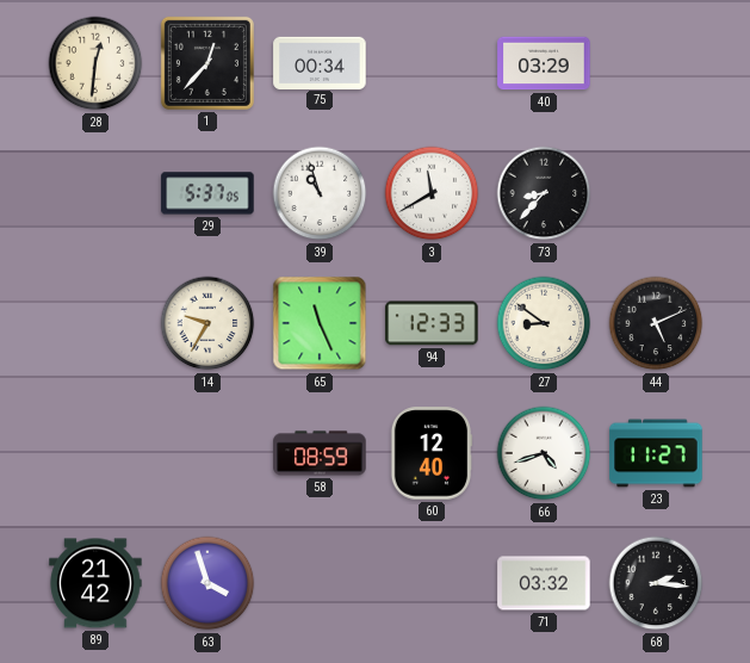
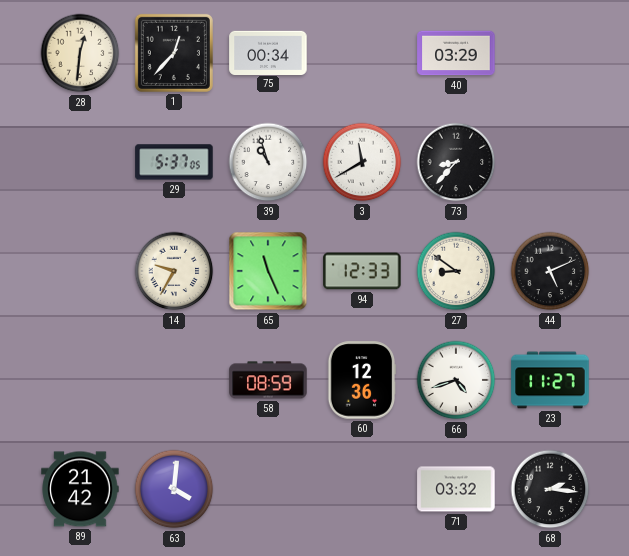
60: 12:40 -> 12:36
63: 3:57 -> 4:01
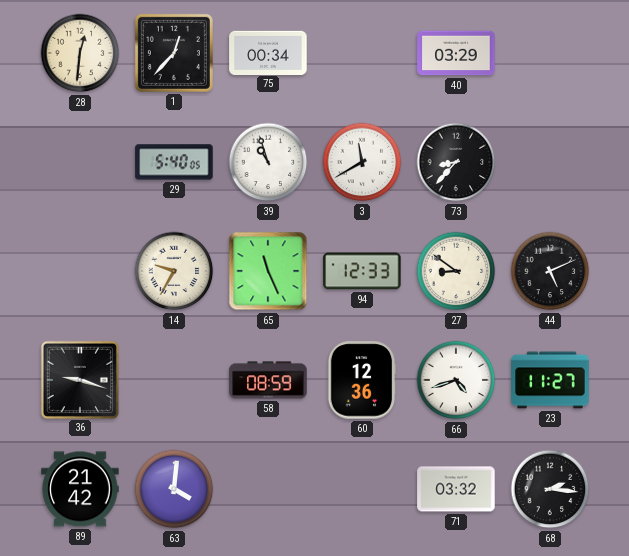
29: 5:37 -> 5:40
36: none -> 9:18
